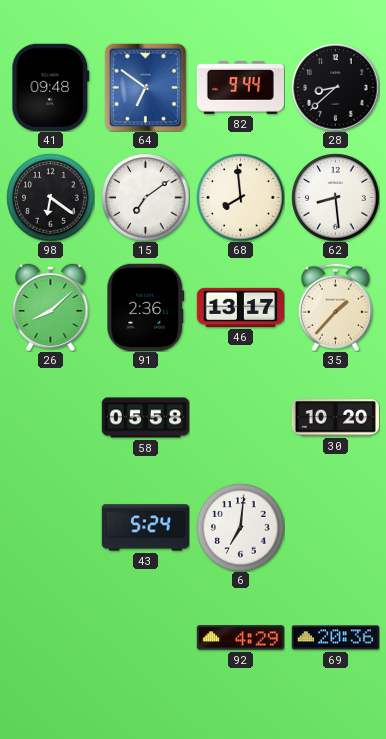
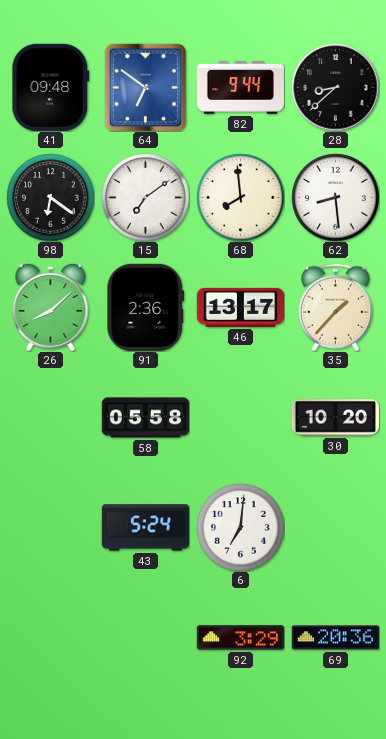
92: 4:29 -> 3:29
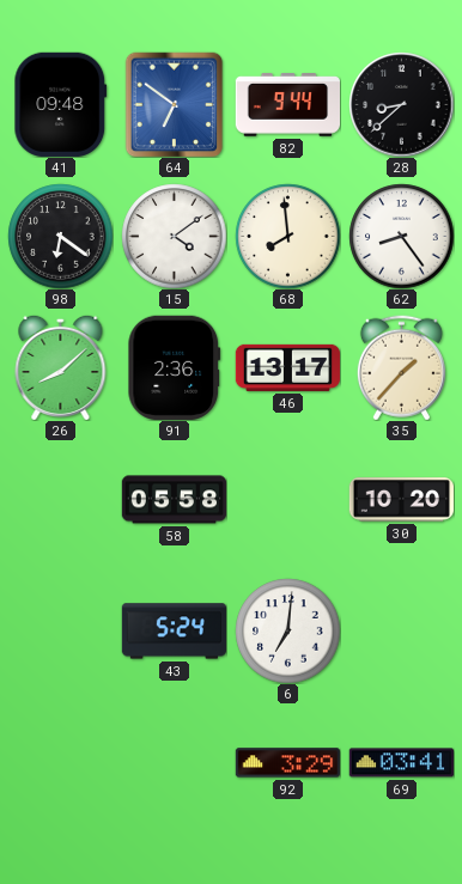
15: 7:09 -> 4:09
62: 8:29 -> 8:24
69: 20:36 -> 03:41
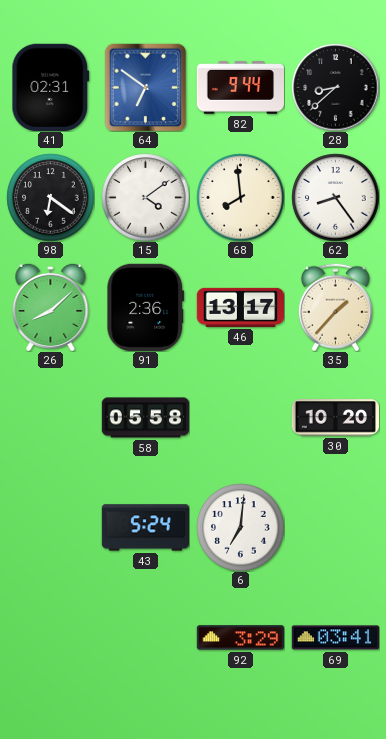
41: 09:48 -> 02:31
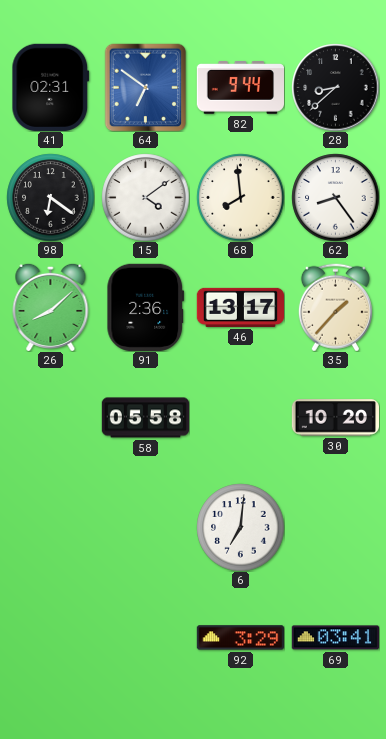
43: 5:24 -> none
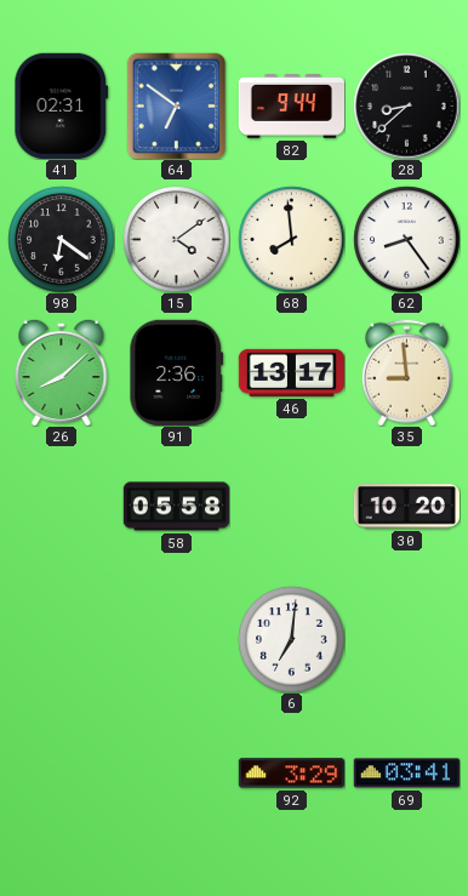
35: 1:37 -> 8:59
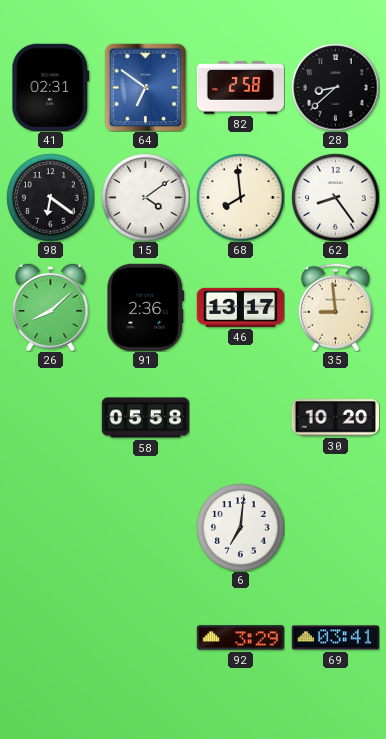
82: 9:44 -> 2:58
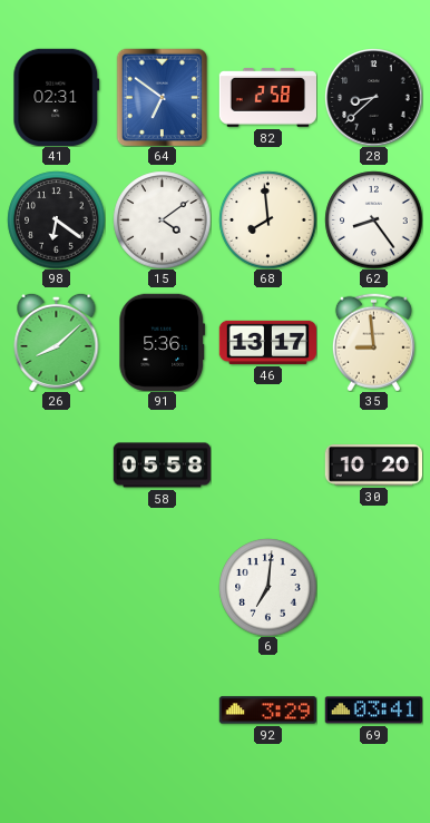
91: 2:36 -> 5:36
